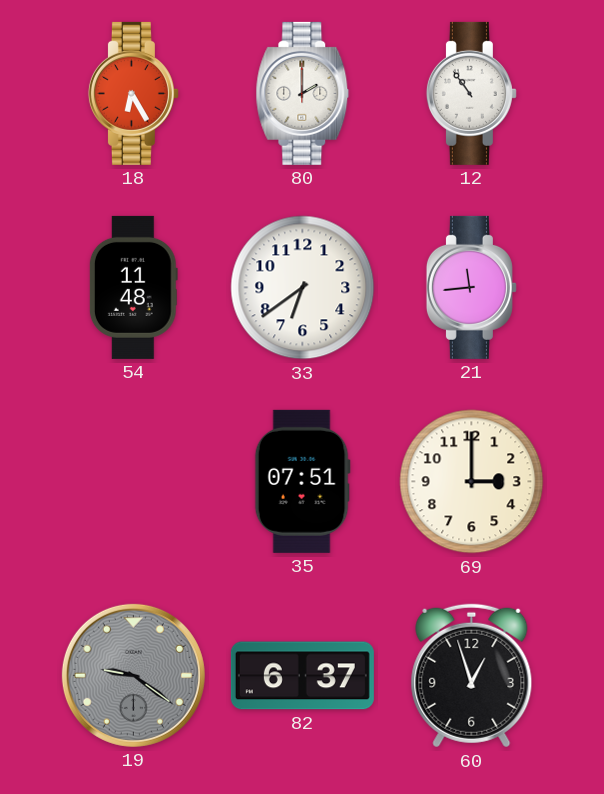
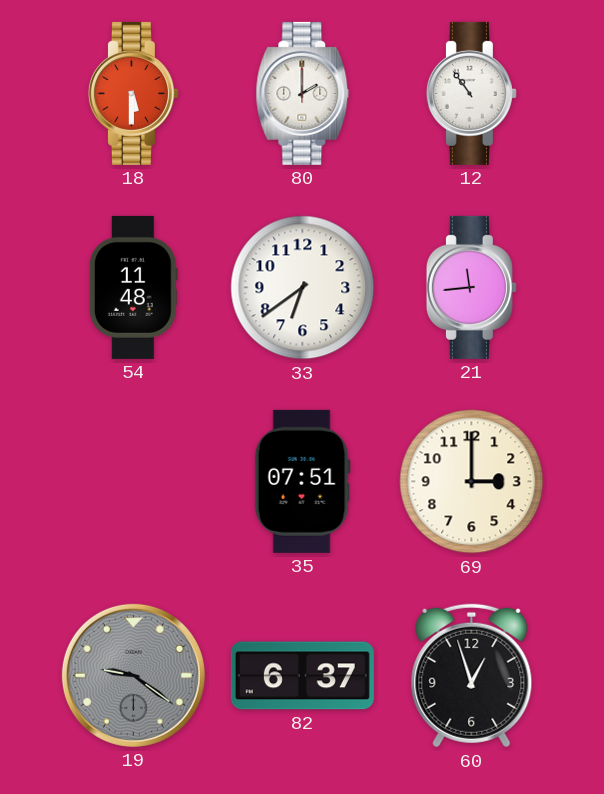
18: 6:25 -> 5:30
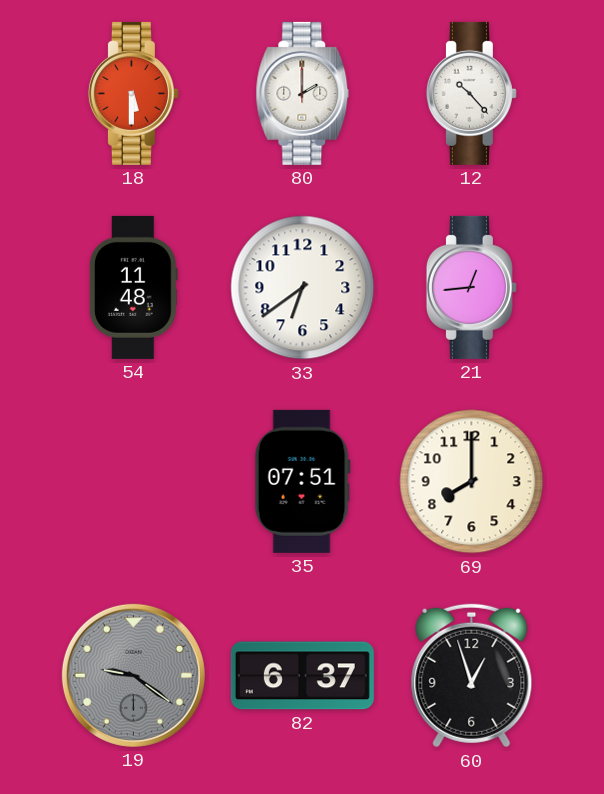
12: 10:54 -> 10:23
21: 11:44 -> 12:44
69: 3:00 -> 8:00
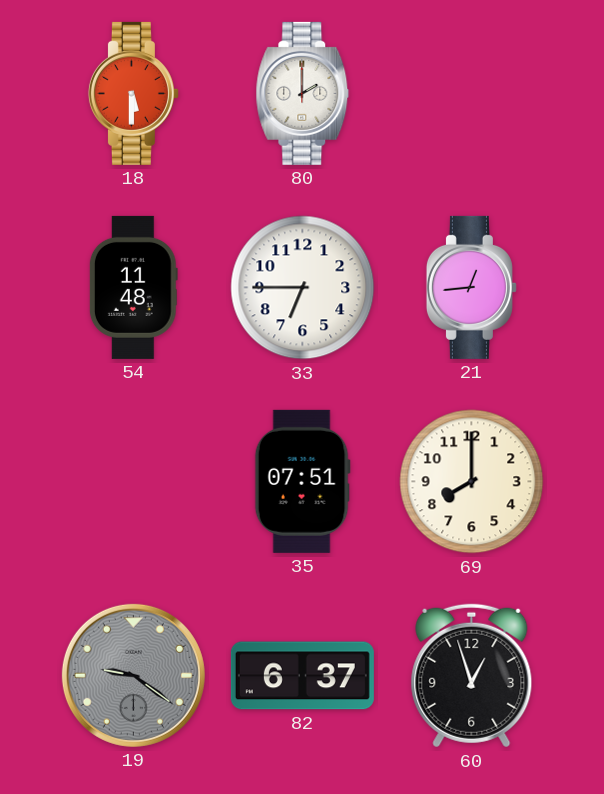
12: 10:23 -> none
33: 6:39 -> 6:45
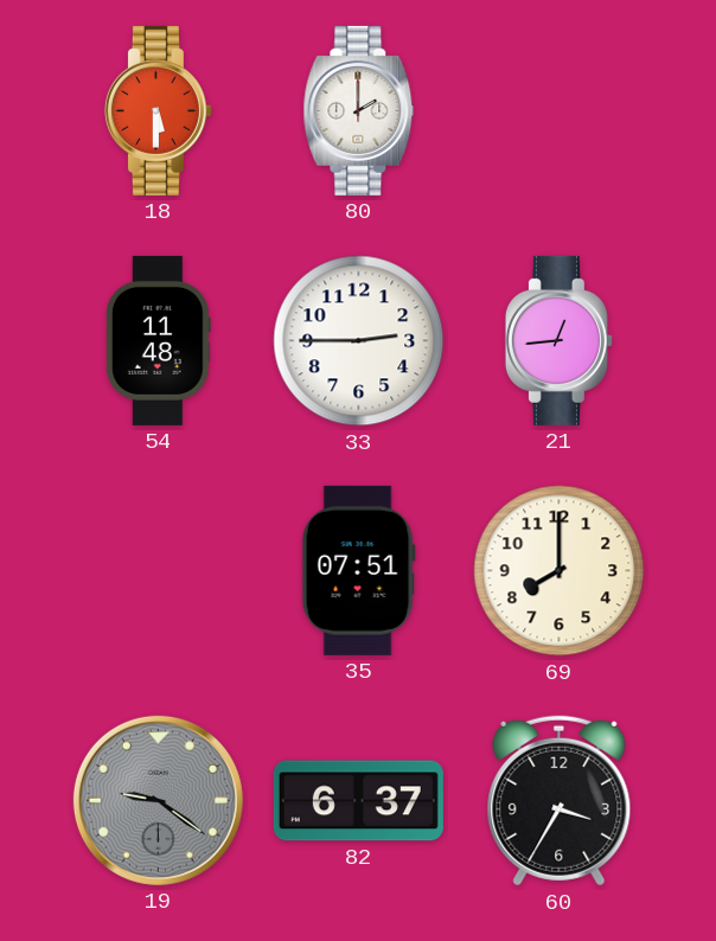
33: 6:45 -> 2:45
60: 12:57 -> 3:35
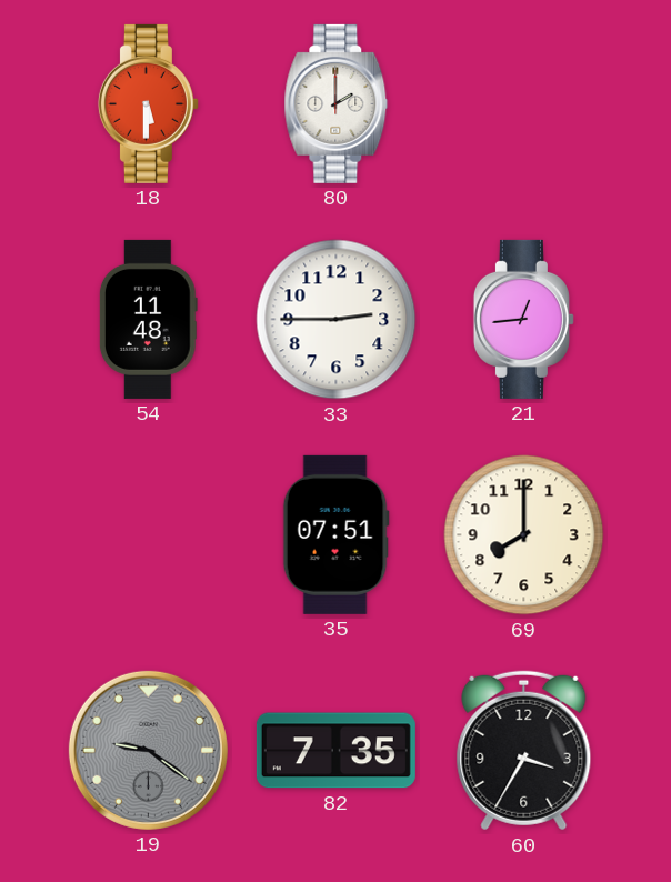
82: 6:37 -> 7:35
